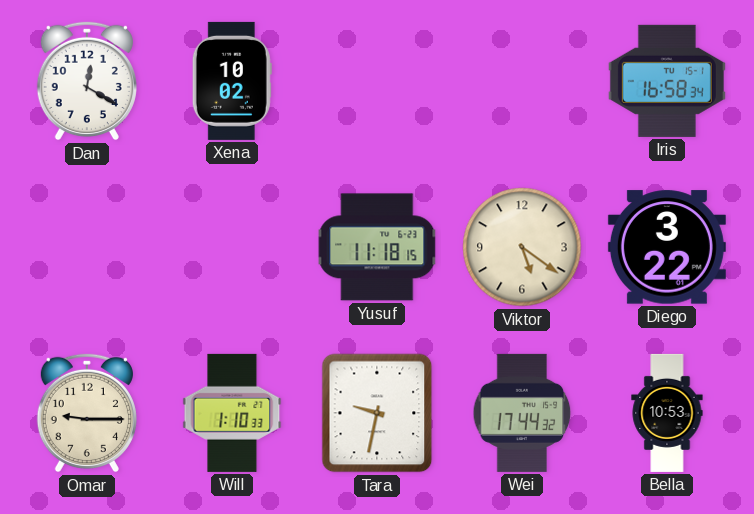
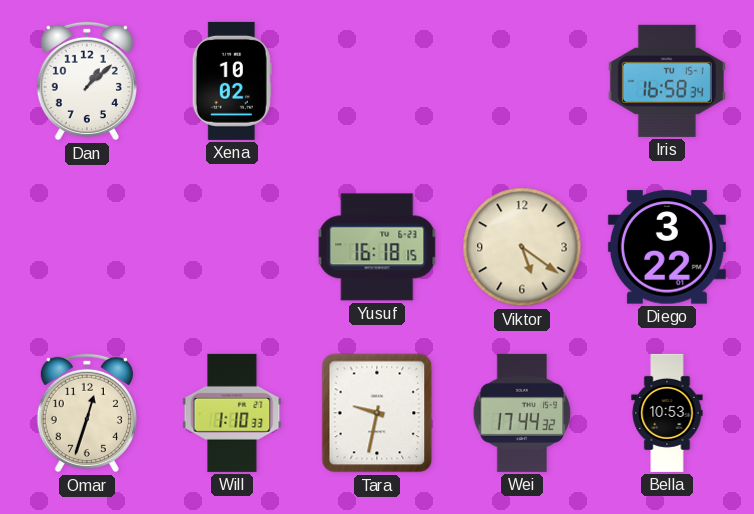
Dan: 12:20 -> 1:08
Yusuf: 11:18 -> 16:18
Omar: 9:15 -> 12:33
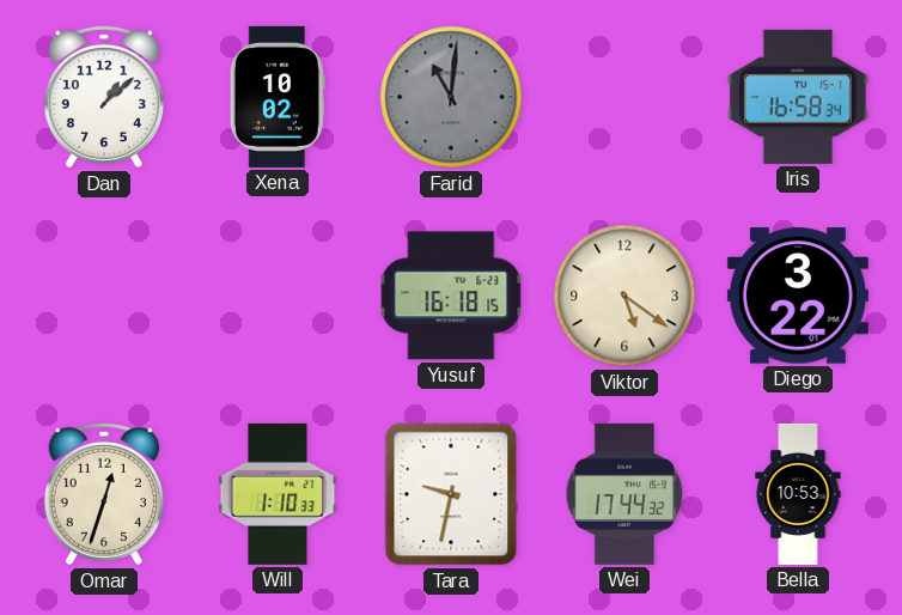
Farid: none -> 11:01
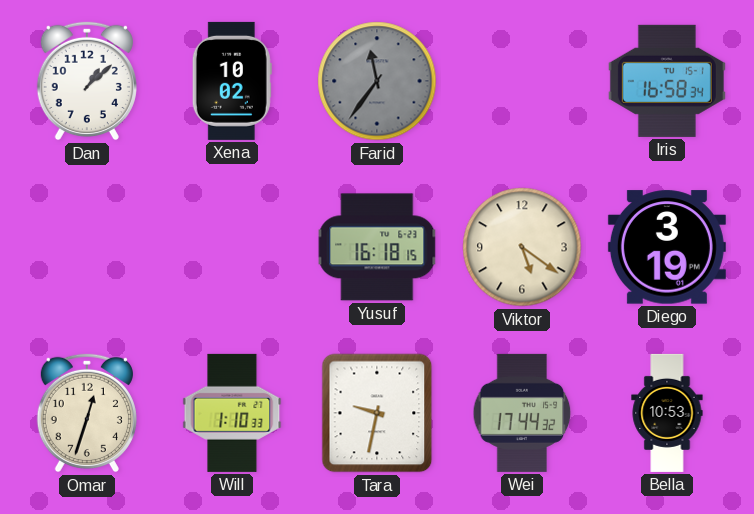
Farid: 11:01 -> 11:36
Diego: 3:22 -> 3:19
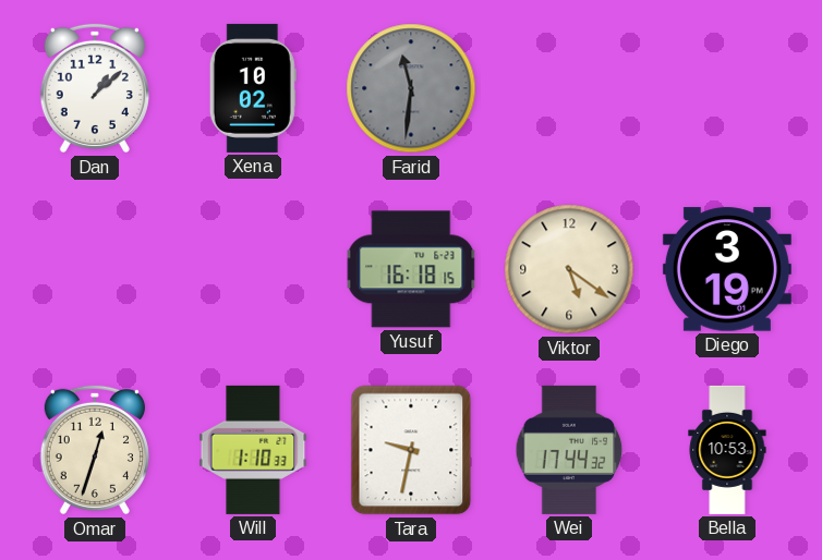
Farid: 11:36 -> 11:31
Iris: 16:58 -> none
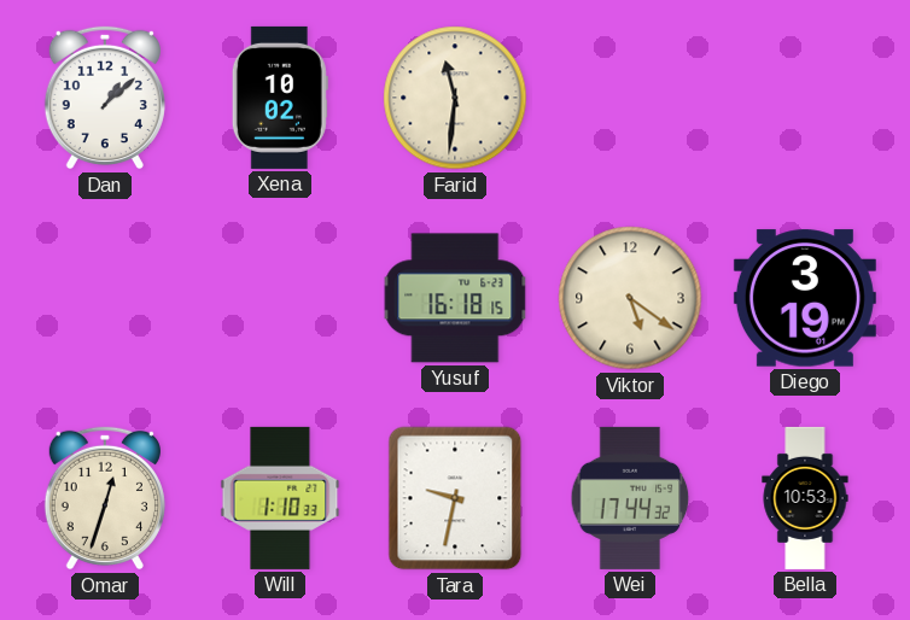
Farid dial: grey -> cream
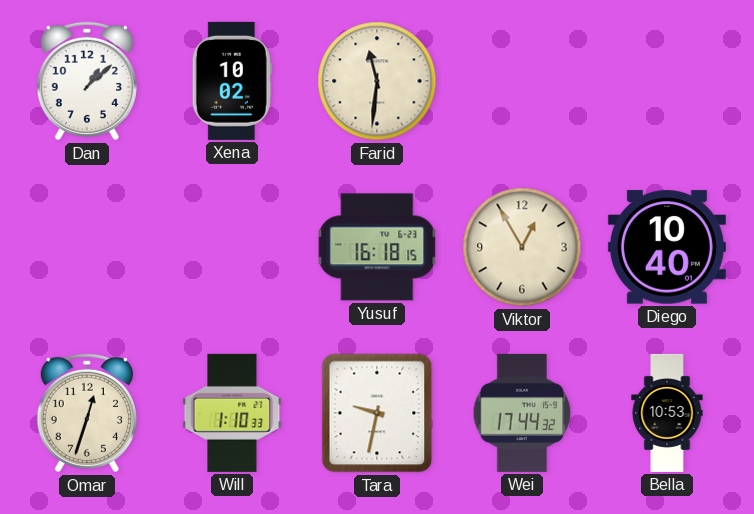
Viktor: 5:21 -> 12:55
Diego: 3:19 -> 10:40
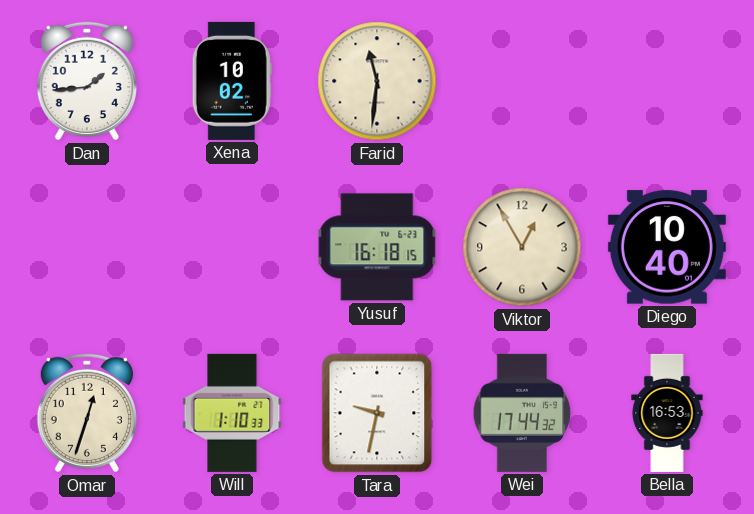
Dan: 1:08 -> 1:44
Bella: 10:53 -> 16:53
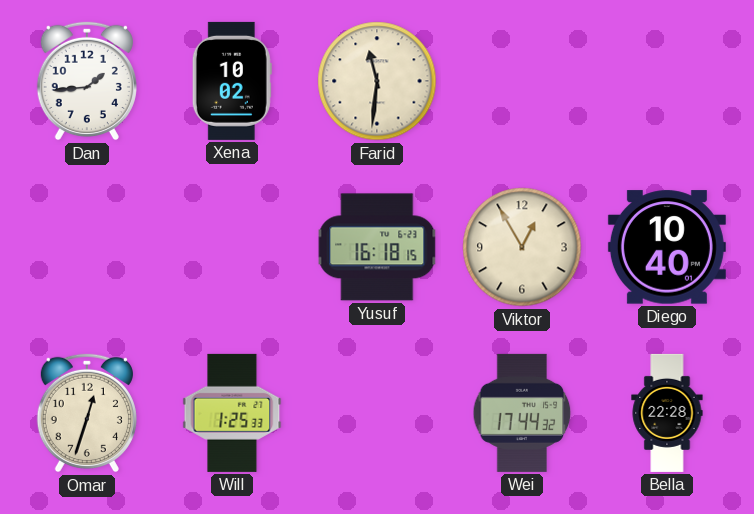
Will: 1:10 -> 1:25
Tara: 9:32 -> none
Bella: 16:53 -> 22:28
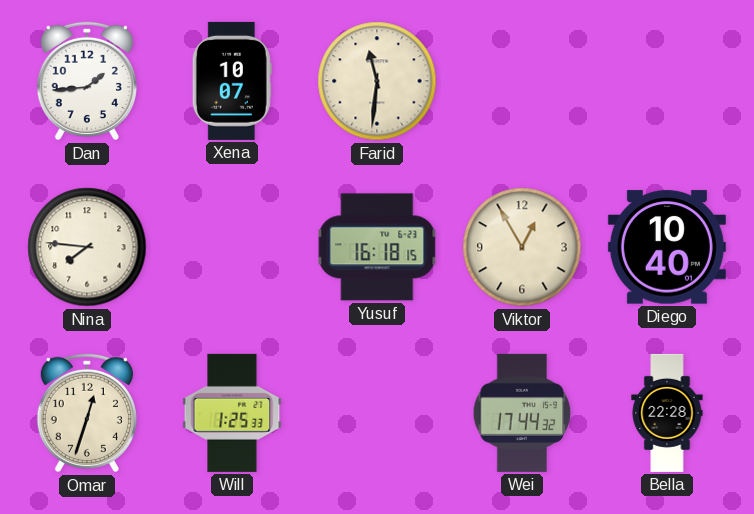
Xena: 10:02 -> 10:07
Nina: none -> 7:46
